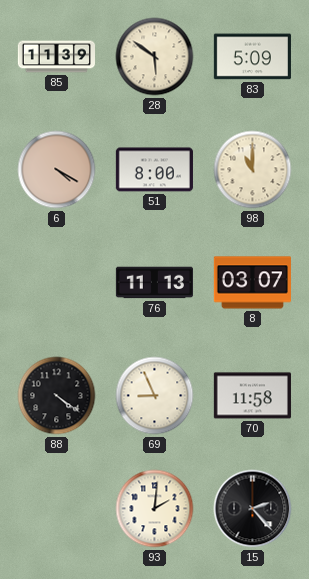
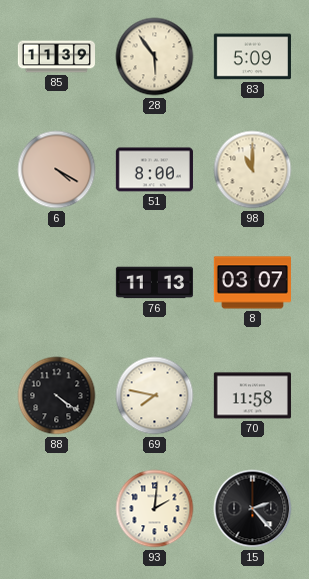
28: 5:51 -> 5:54
69: 8:56 -> 7:47
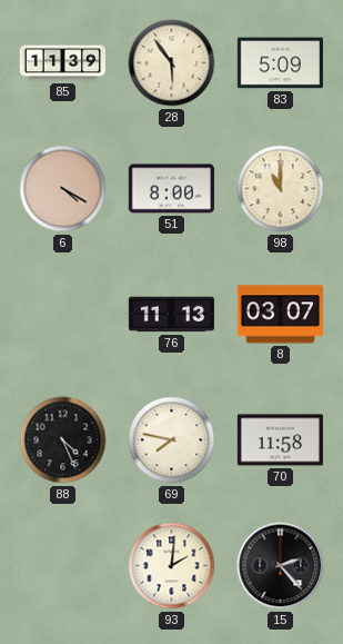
88: 4:21 -> 4:26
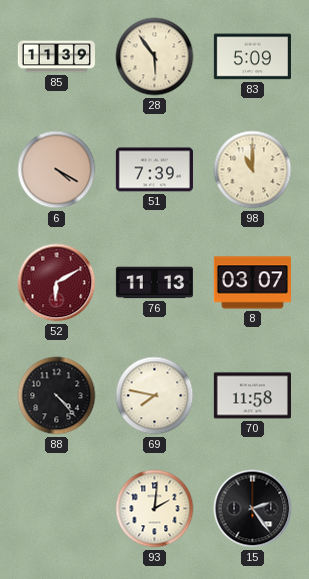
51: 8:00 -> 7:39
52: none -> 6:10
88: 4:26 -> 4:23
15: 2:23 -> 2:24
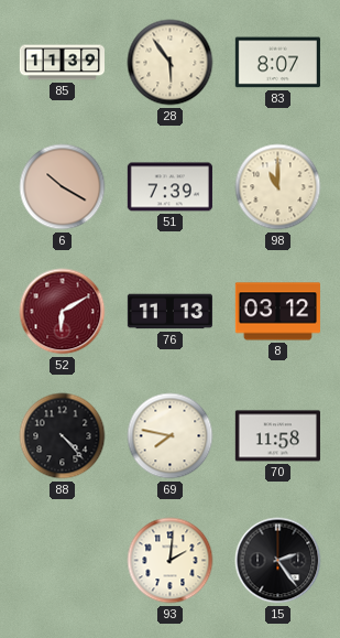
83: 5:09 -> 8:07
6: 4:20 -> 10:20
8: 03:07 -> 03:12
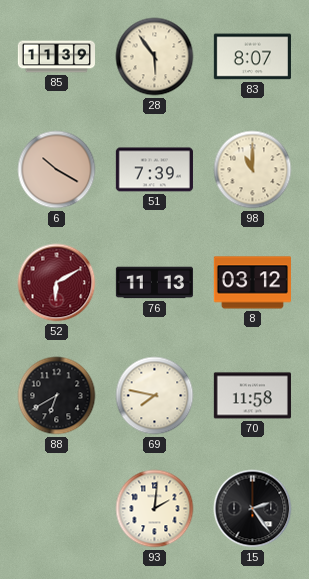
88: 4:23 -> 6:40
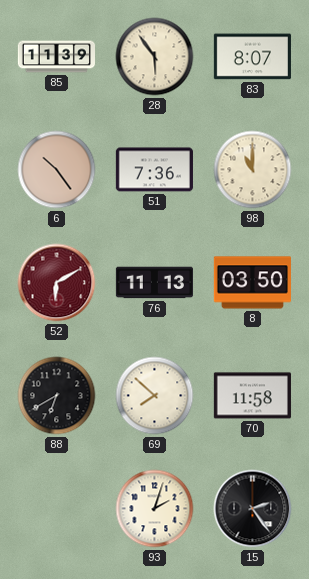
6: 10:20 -> 10:24
51: 7:39 -> 7:36
8: 03:12 -> 03:50
69: 7:47 -> 7:52
93: 2:01 -> 2:03
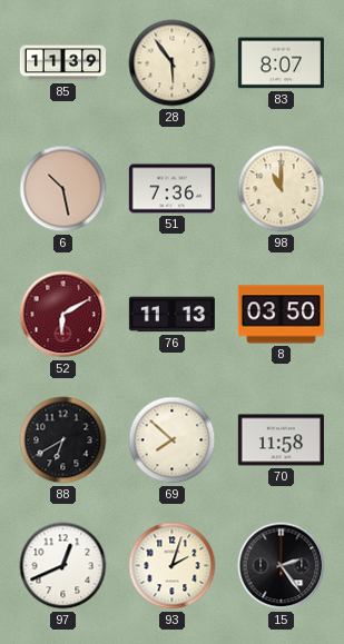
6: 10:24 -> 10:28
97: none -> 12:41
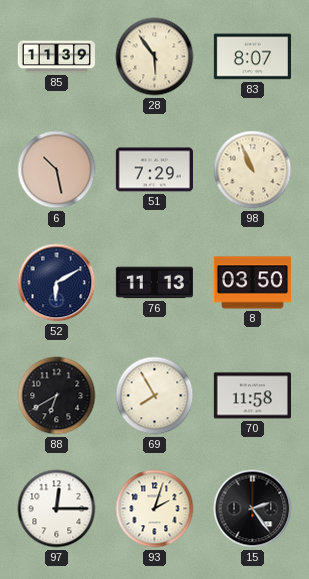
51: 7:36 -> 7:29
98: 11:00 -> 10:56
52 dial: burgundy -> navy
69: 7:52 -> 7:55
97: 12:41 -> 12:15
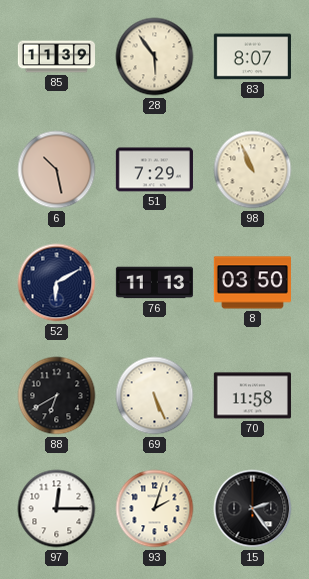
69: 7:55 -> 5:26
